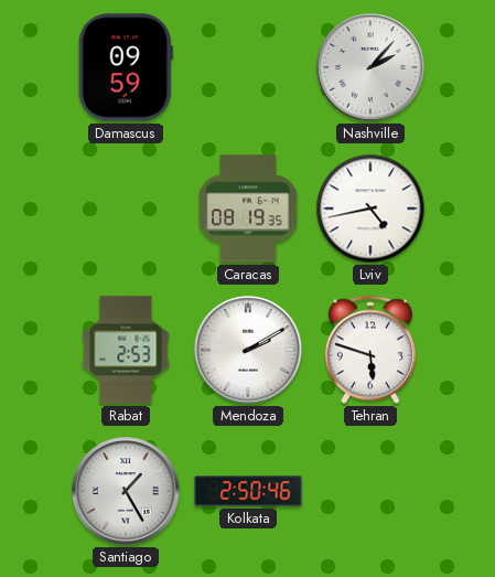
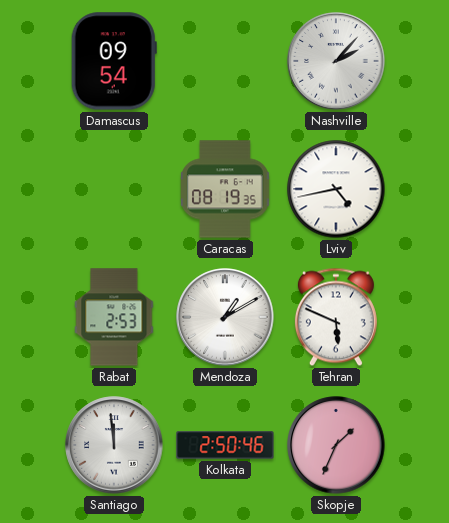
Damascus: 09:59 -> 09:54
Mendoza: 2:10 -> 1:10
Tehran: 5:48 -> 5:49
Santiago: 1:25 -> 11:59
Skopje: none -> 1:34
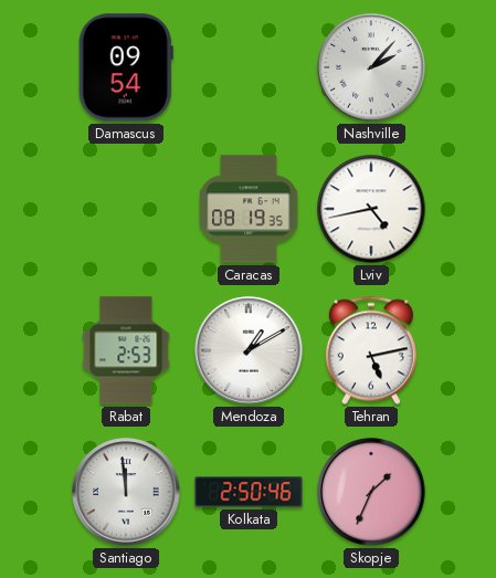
Tehran: 5:49 -> 5:13
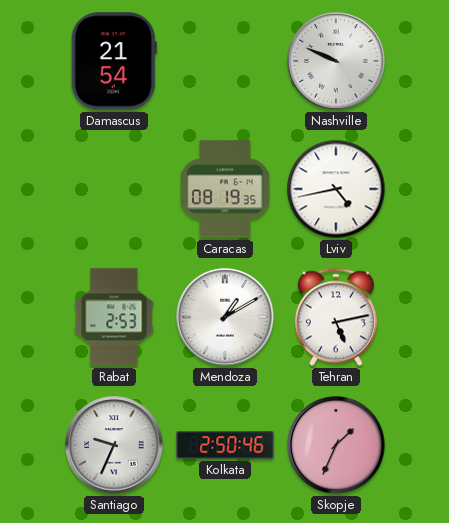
Damascus: 09:54 -> 21:54
Nashville: 2:07 -> 9:49
Santiago: 11:59 -> 9:34
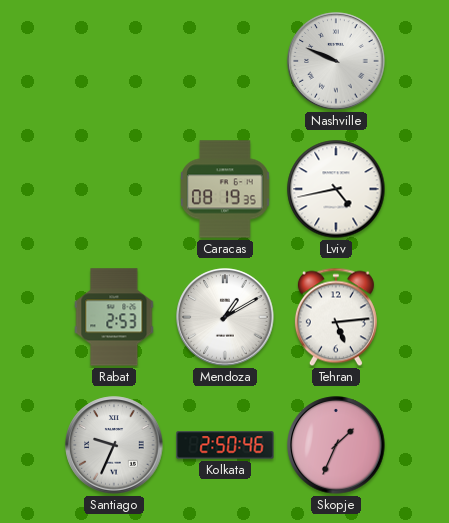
Damascus: 21:54 -> none
Tehran: 5:13 -> 5:14
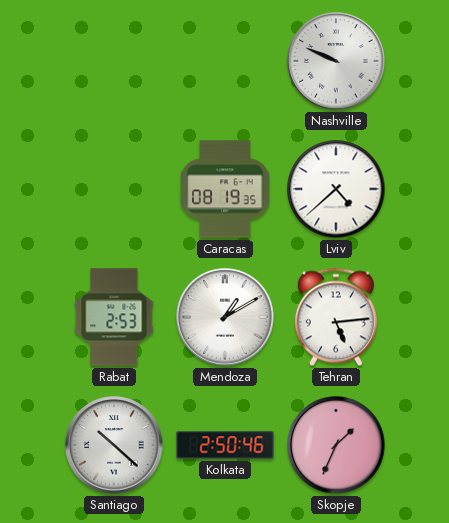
Lviv: 4:43 -> 4:38
Santiago: 9:34 -> 10:22
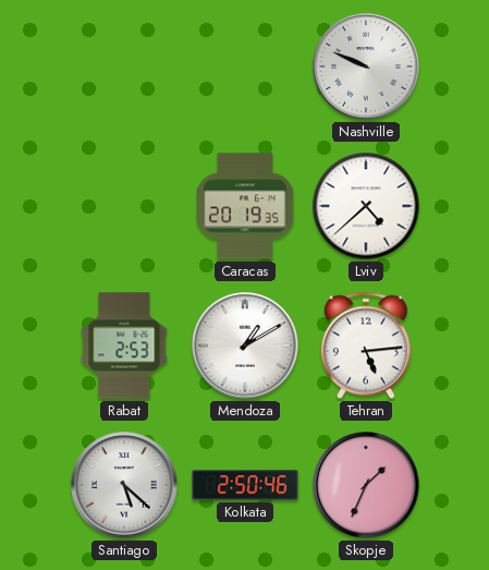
Caracas: 08:19 -> 20:19
Santiago: 10:22 -> 5:22
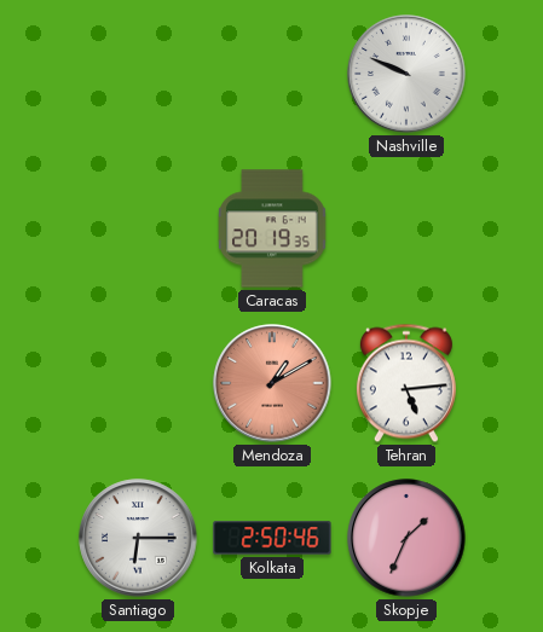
Lviv: 4:38 -> none
Rabat: 2:53 -> none
Mendoza dial: white -> salmon
Santiago: 5:22 -> 6:15
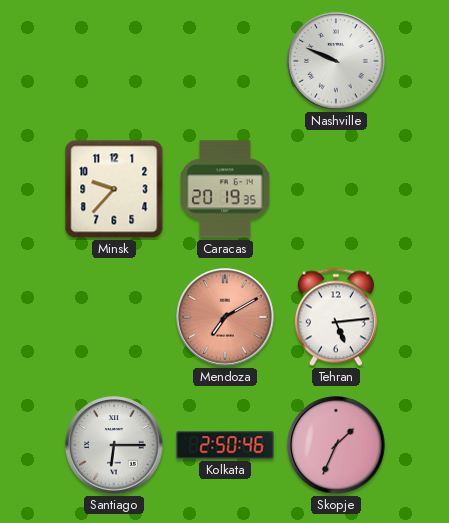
Minsk: none -> 9:37
Mendoza: 1:10 -> 7:10
